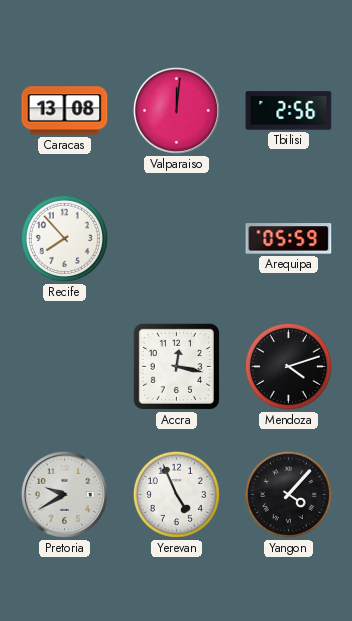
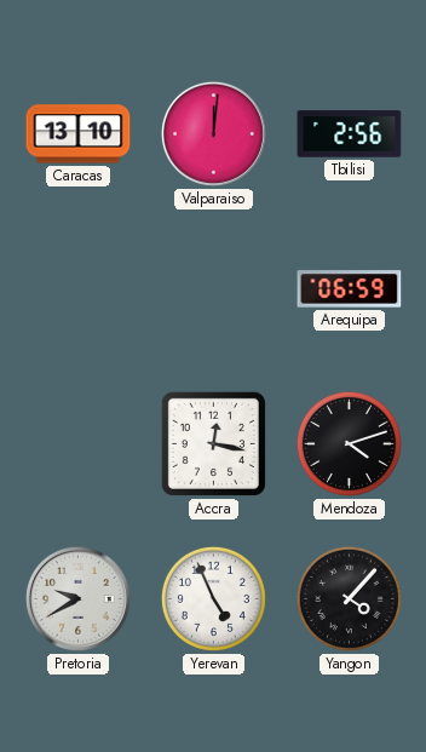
Caracas: 13:08 -> 13:10
Recife: 7:53 -> none
Arequipa: 05:59 -> 06:59
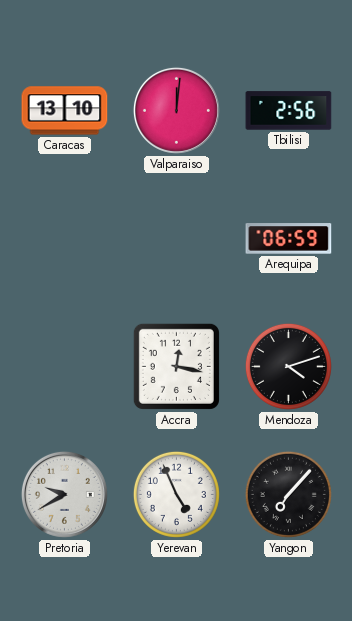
Yangon: 4:07 -> 7:07
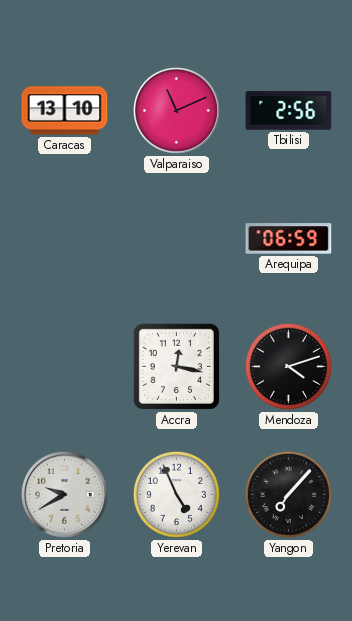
Valparaiso: 12:01 -> 11:11
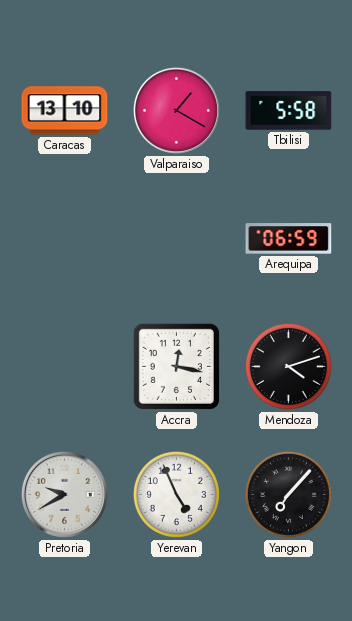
Valparaiso: 11:11 -> 1:20
Tbilisi: 2:56 -> 5:58
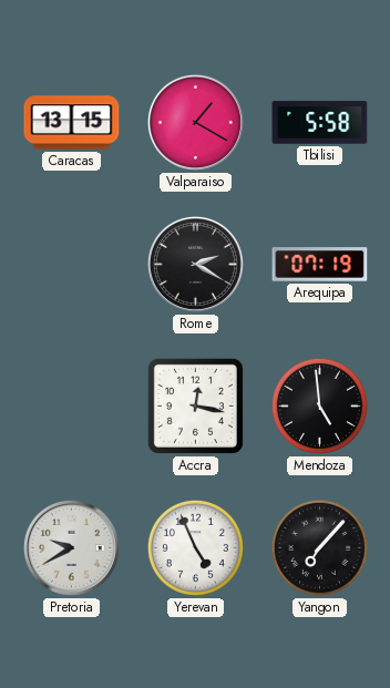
Caracas: 13:10 -> 13:15
Rome: none -> 2:20
Arequipa: 06:59 -> 07:19
Mendoza: 4:12 -> 4:59
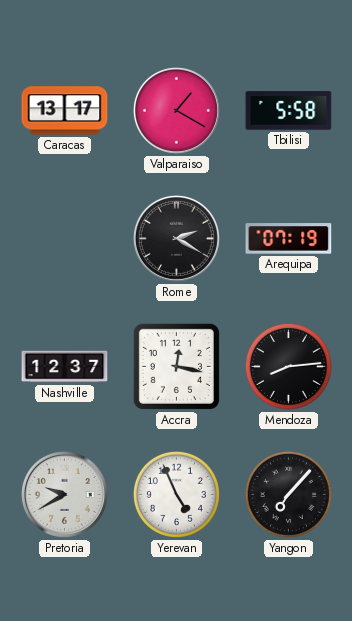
Caracas: 13:15 -> 13:17
Nashville: none -> 12:37
Mendoza: 4:59 -> 8:14
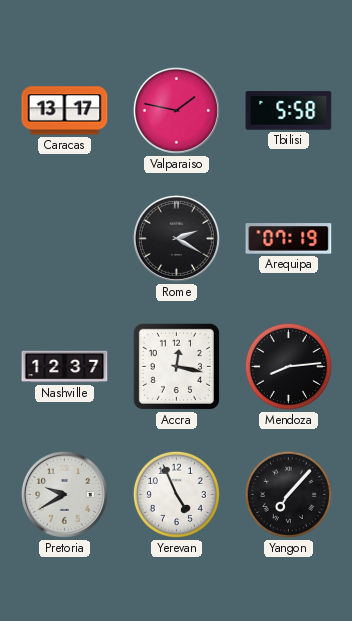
Valparaiso: 1:20 -> 1:47
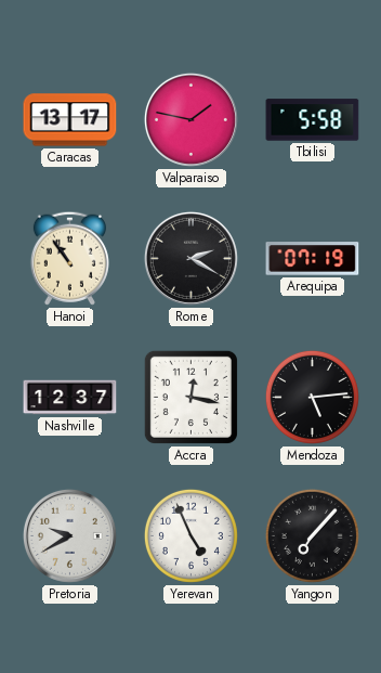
Hanoi: none -> 10:54
Mendoza: 8:14 -> 5:14
